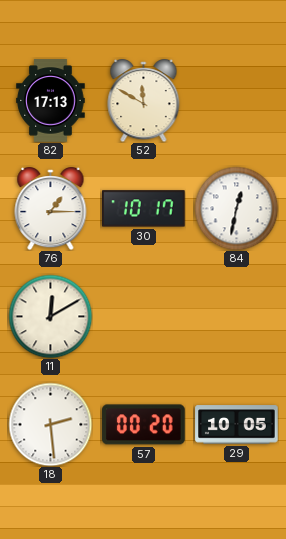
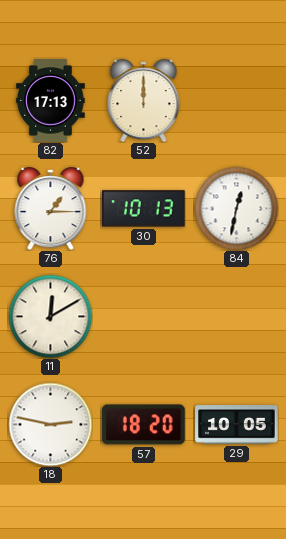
52: 11:50 -> 12:00
30: 10:17 -> 10:13
18: 2:29 -> 2:47
57: 00:20 -> 18:20
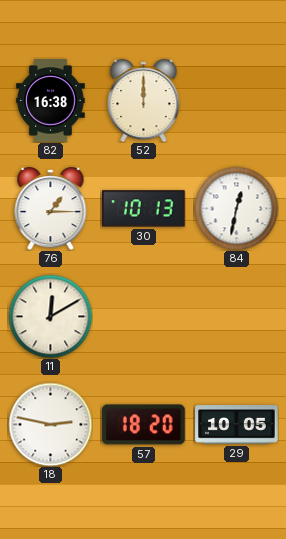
82: 17:13 -> 16:38
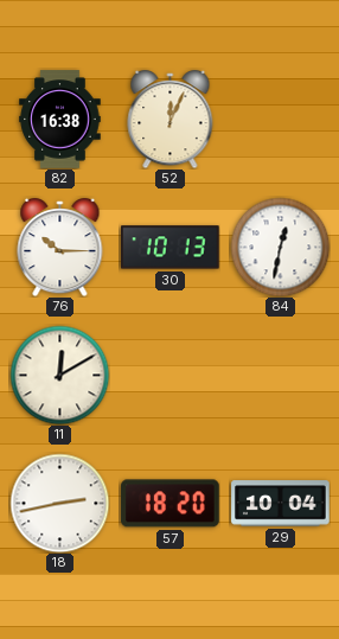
52: 12:00 -> 12:04
76: 1:15 -> 10:15
18: 2:47 -> 2:43
29: 10:05 -> 10:04
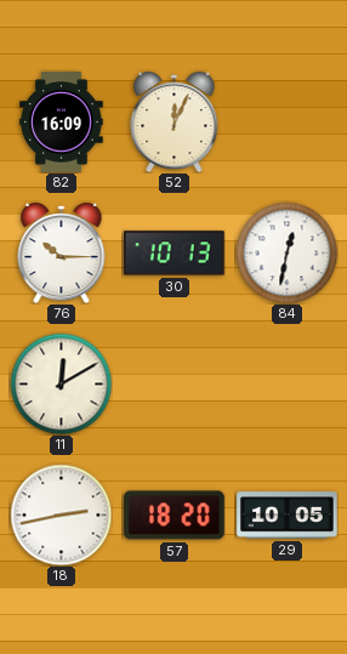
82: 16:38 -> 16:09
29: 10:04 -> 10:05
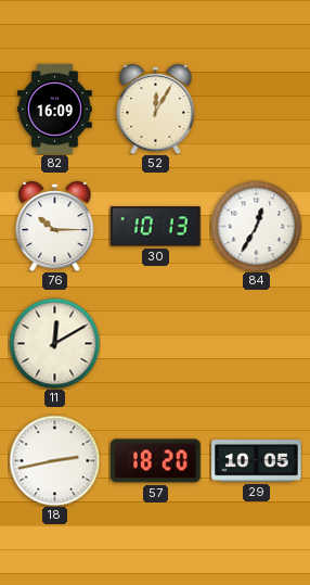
52: 12:04 -> 12:05
84: 12:32 -> 12:35
